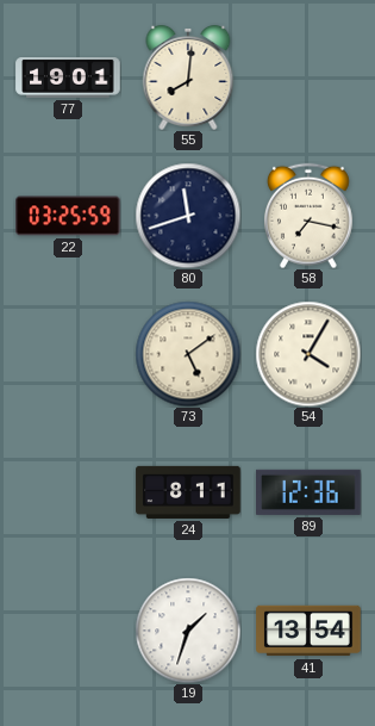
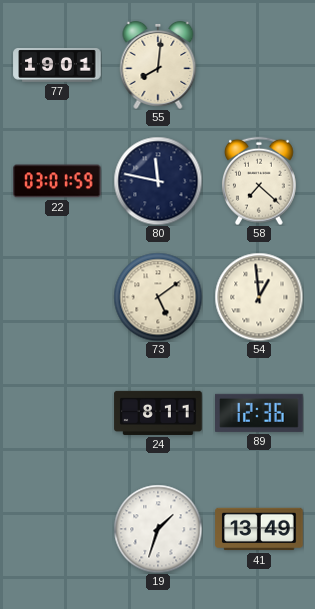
22: 03:25 -> 03:01
80: 11:42 -> 11:47
58: 7:17 -> 7:22
54: 4:05 -> 12:59
41: 13:54 -> 13:49
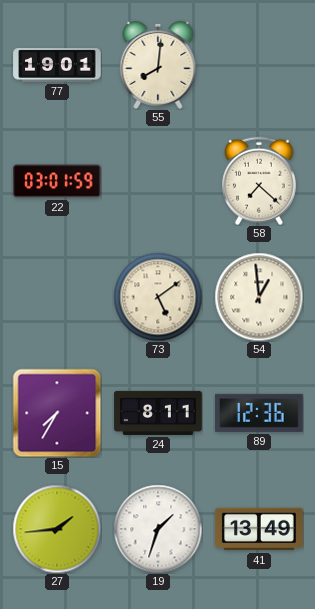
80: 11:47 -> none
15: none -> 7:35
27: none -> 1:44
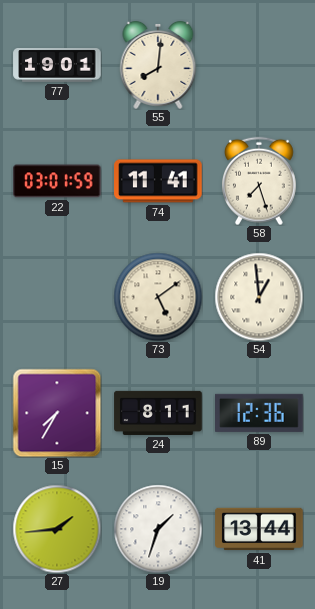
74: none -> 11:41
58: 7:22 -> 7:27
41: 13:49 -> 13:44
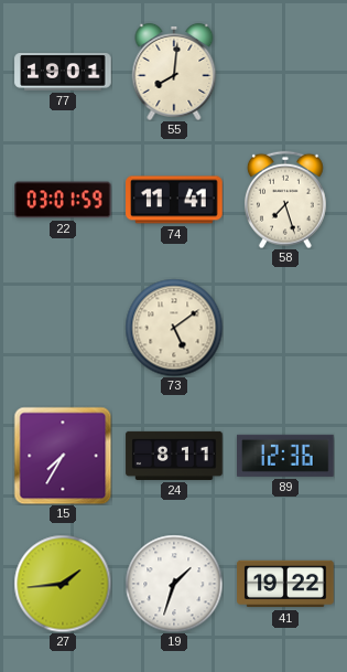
54: 12:59 -> none
41: 13:44 -> 19:22
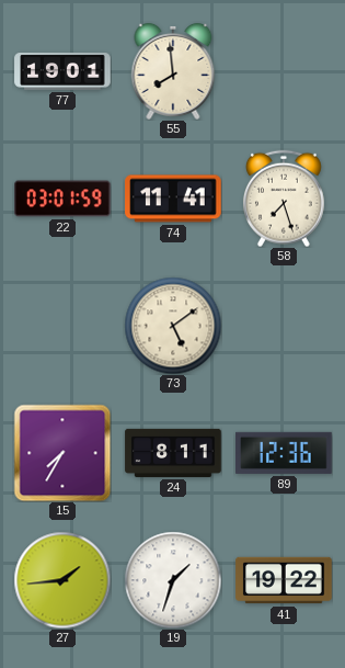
55: 8:01 -> 7:59
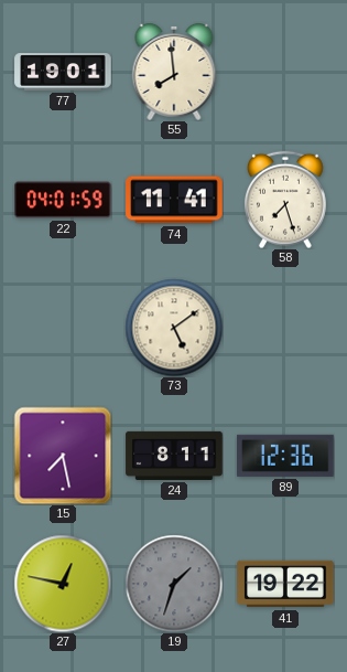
22: 03:01 -> 04:01
15: 7:35 -> 7:28
27: 1:44 -> 12:47
19 dial: white -> grey
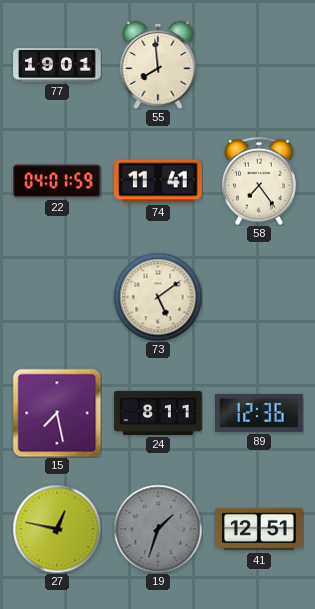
58: 7:27 -> 7:24
41: 19:22 -> 12:51
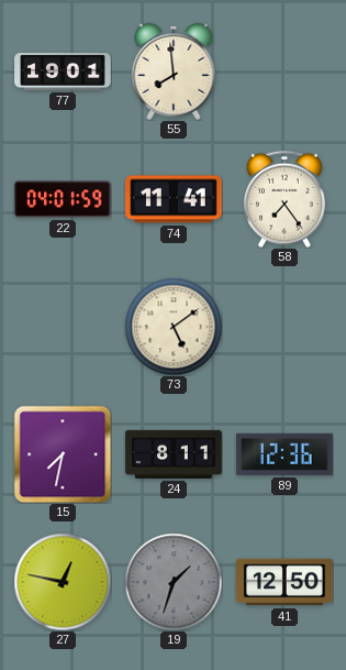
15: 7:28 -> 7:32
41: 12:51 -> 12:50
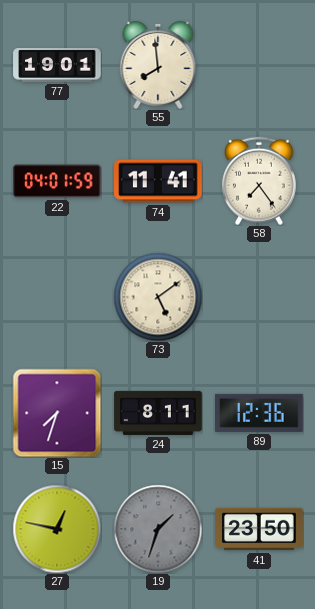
15: 7:32 -> 7:33
41: 12:50 -> 23:50
